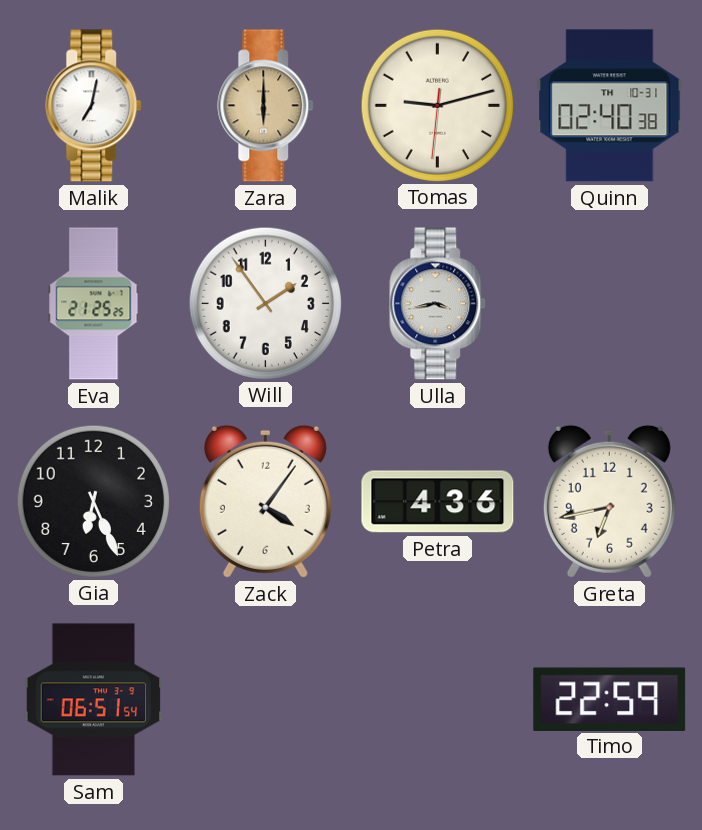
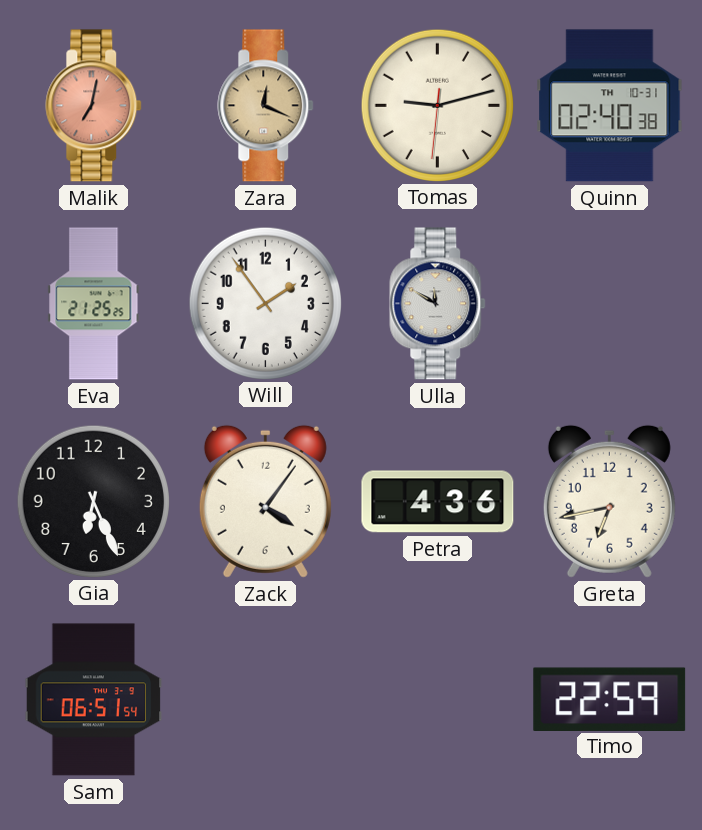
Malik dial: white -> salmon
Zara: 6:00 -> 12:19
Ulla: 3:43 -> 11:50
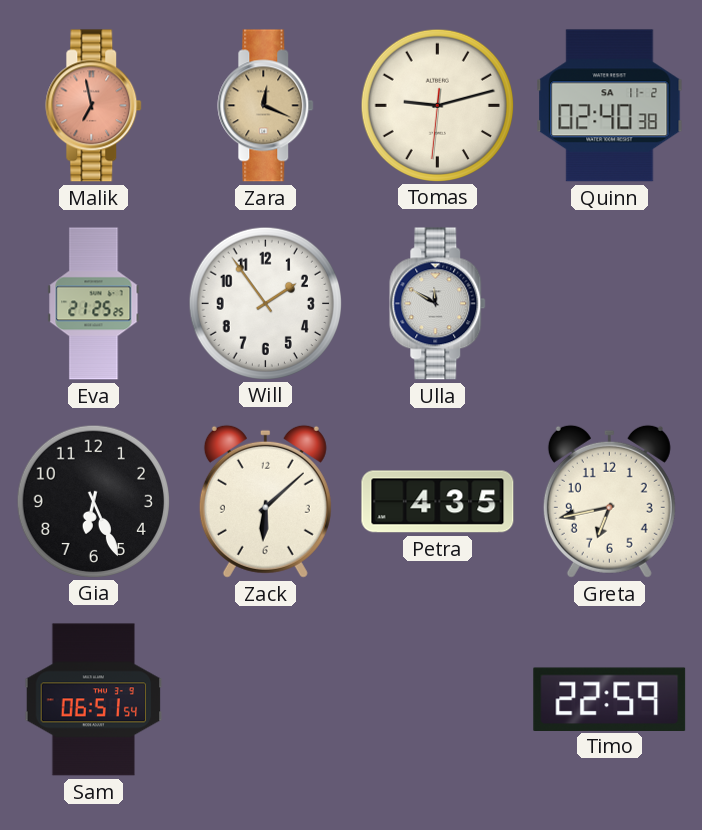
Malik: 7:02 -> 6:58
Quinn date: TH 10-31 -> SA 11-2
Zack: 4:06 -> 6:08
Petra: 4:36 -> 4:35
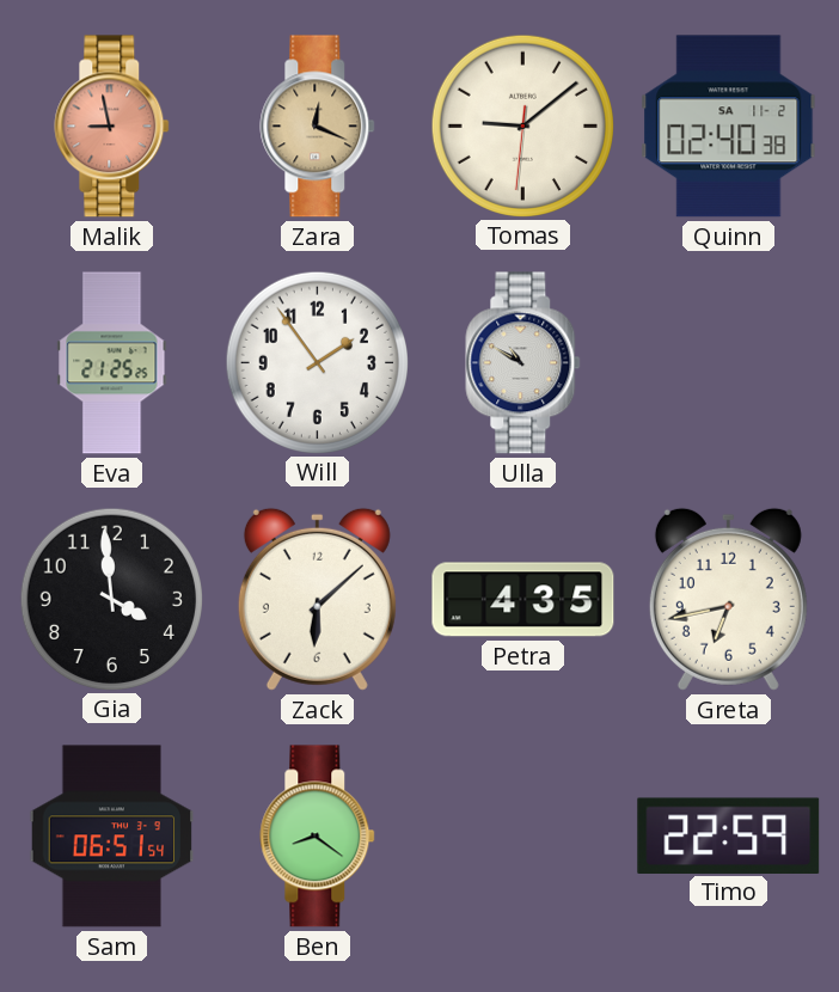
Malik: 6:58 -> 8:58
Tomas: 9:12 -> 9:08
Ulla: 11:50 -> 10:50
Gia: 6:26 -> 3:59
Ben: none -> 8:21
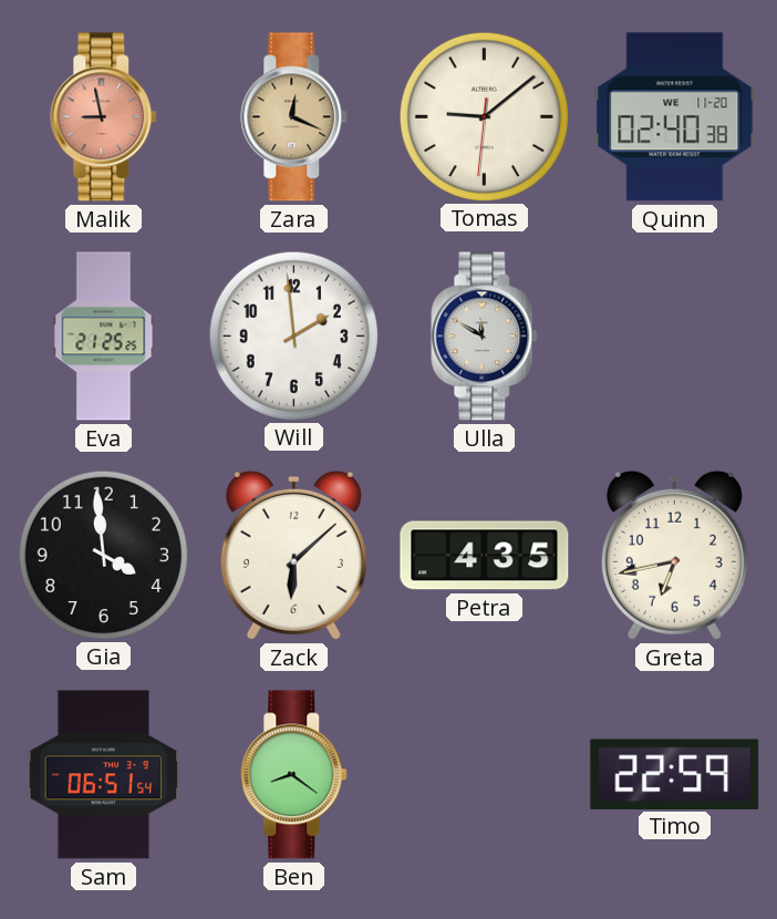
Quinn date: SA 11-2 -> WE 11-20
Will: 1:54 -> 1:59
Ulla: 10:50 -> 11:50
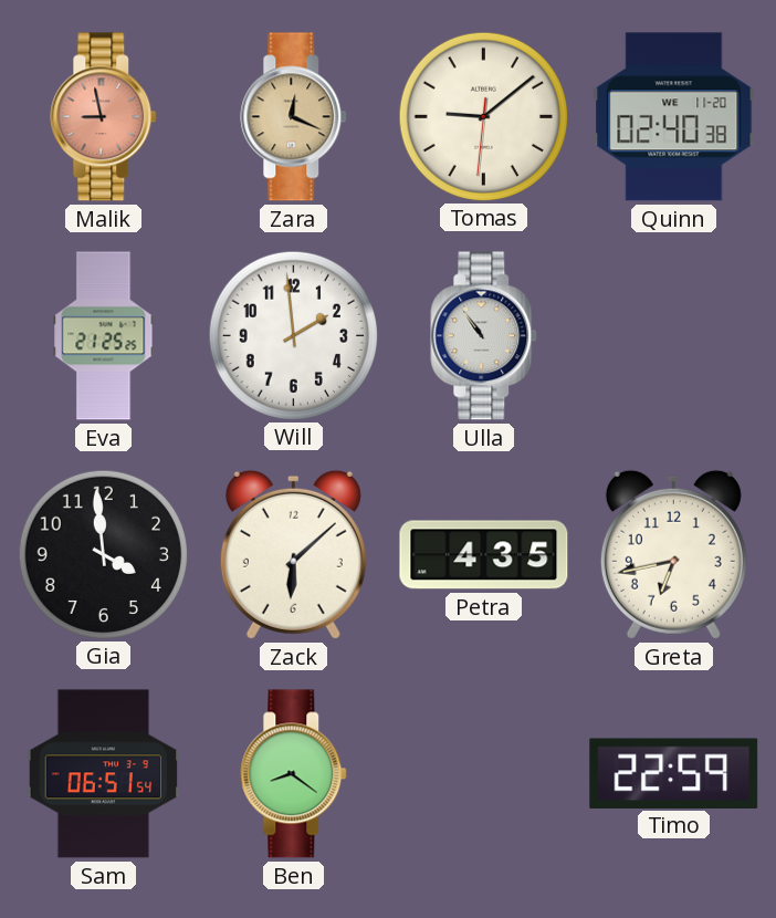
Ulla: 11:50 -> 10:54
